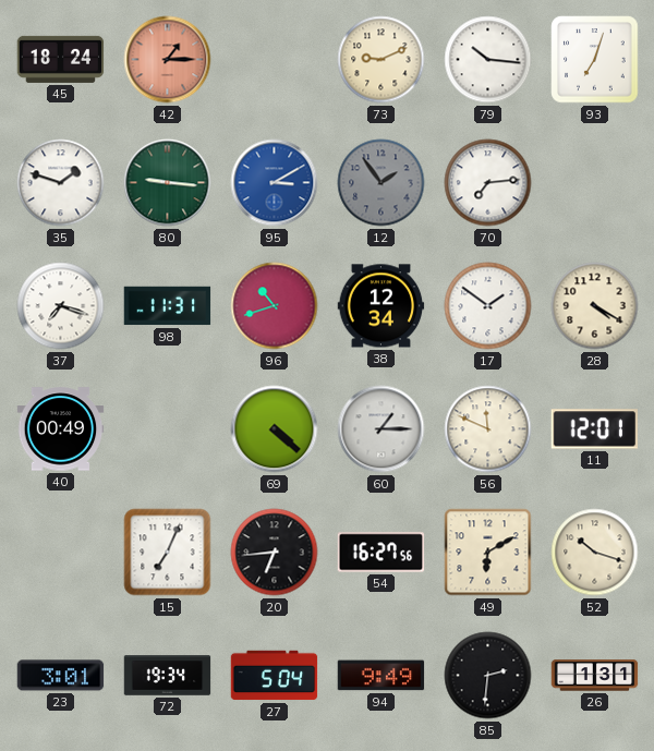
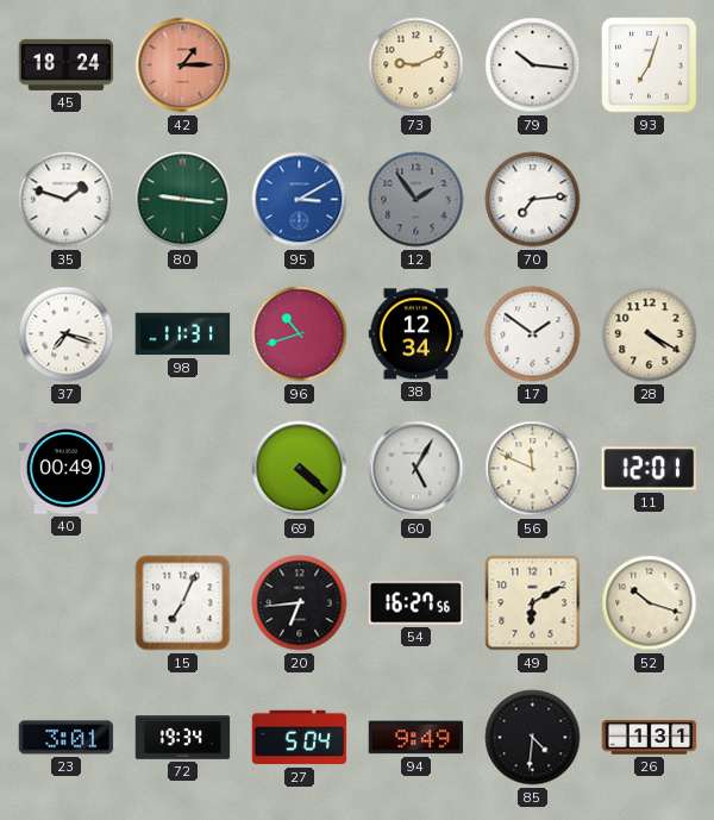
60: 1:15 -> 5:05
85: 2:31 -> 4:31
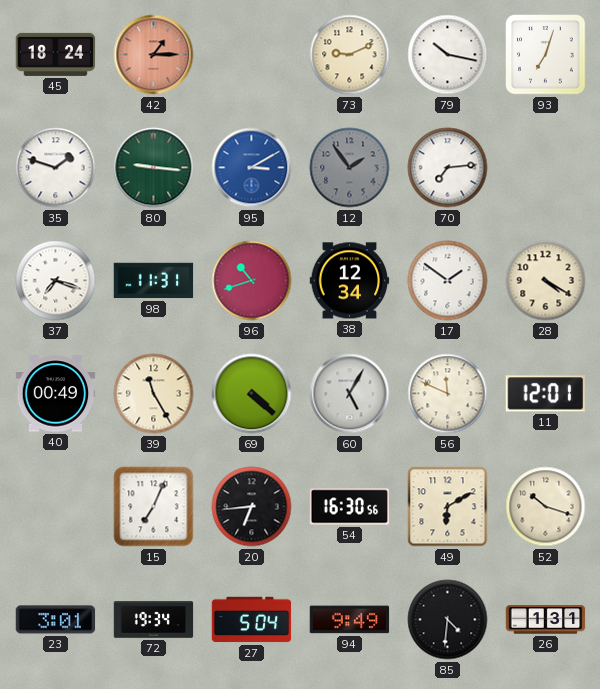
79: 10:16 -> 10:17
39: none -> 11:25
54: 16:27 -> 16:30
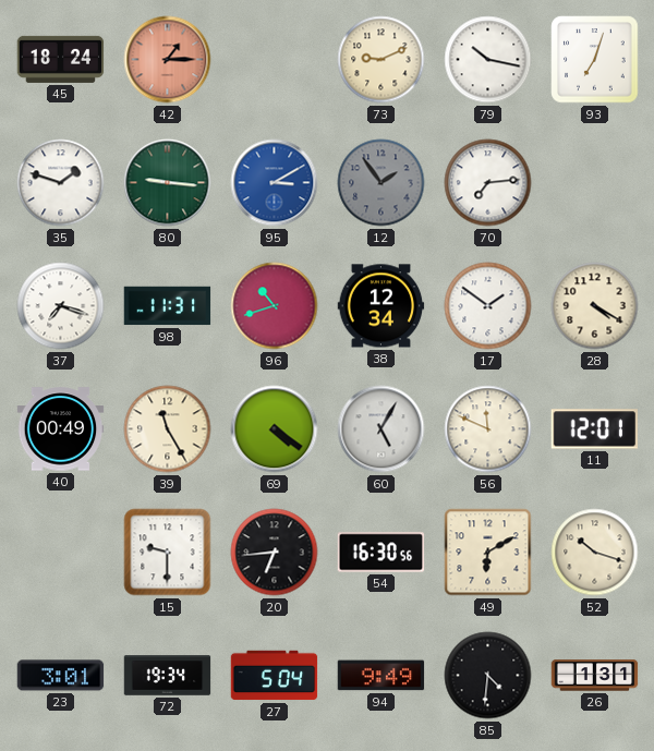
69: 4:22 -> 4:21
15: 7:04 -> 9:30
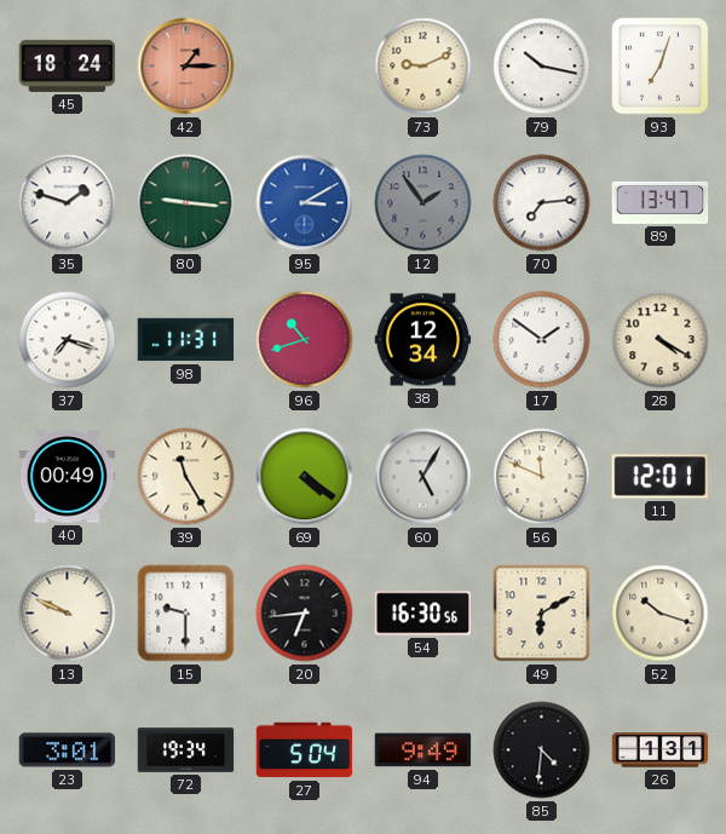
89: none -> 13:47
13: none -> 9:49
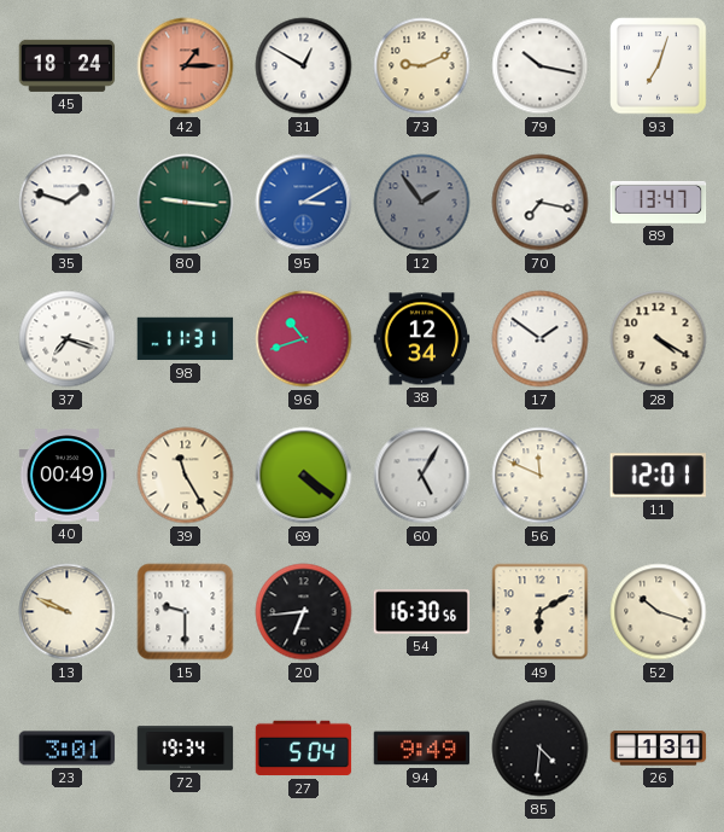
31: none -> 12:50
70: 7:14 -> 7:17
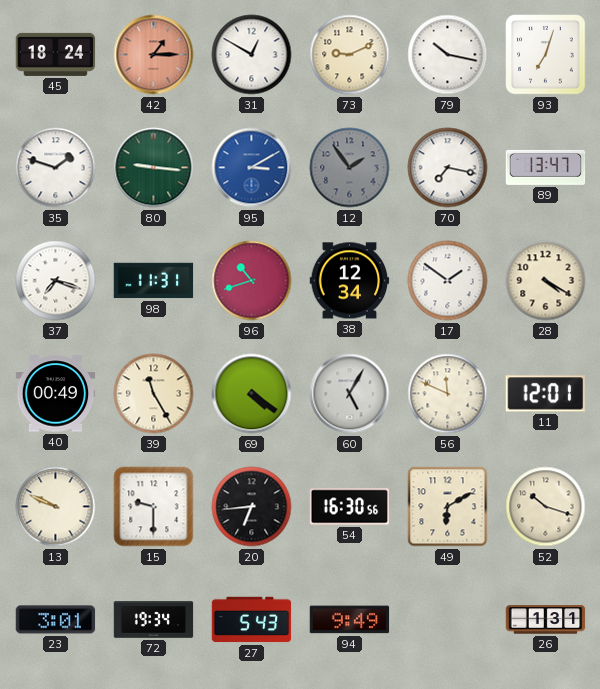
27: 5:04 -> 5:43
85: 4:31 -> none
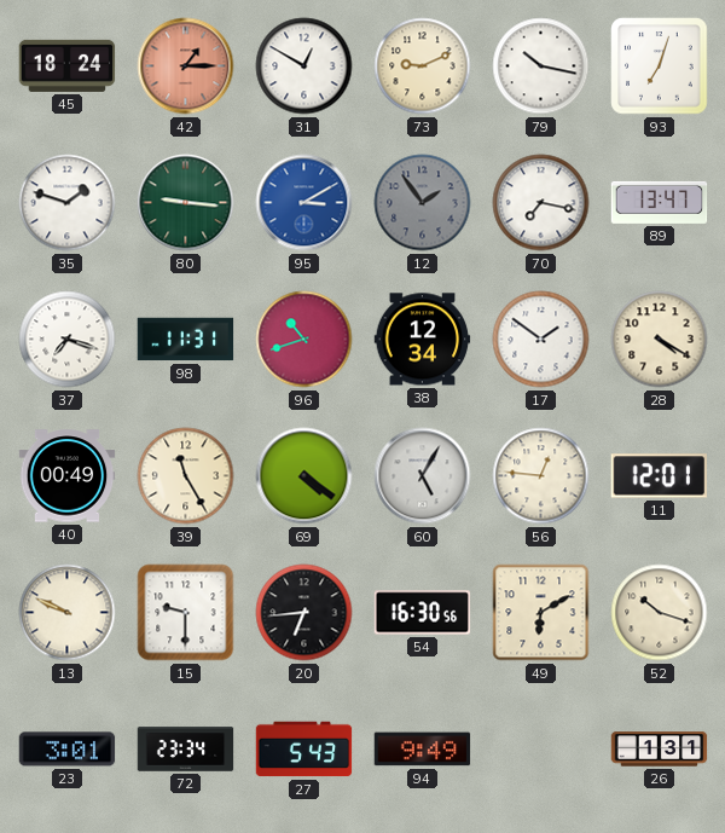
56: 11:49 -> 12:46
72: 19:34 -> 23:34
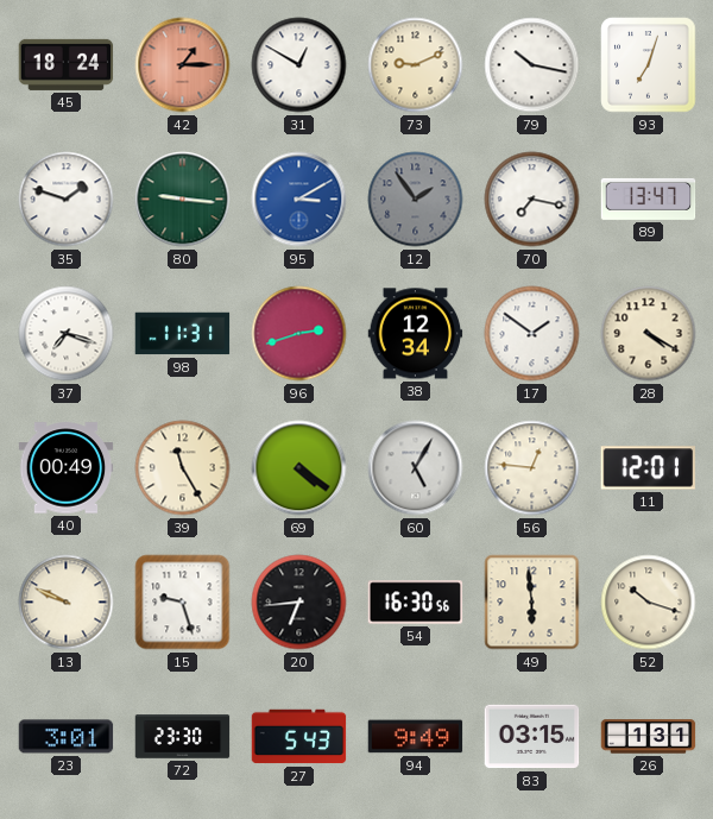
96: 10:42 -> 2:42
15: 9:30 -> 9:27
49: 6:10 -> 5:59
72: 23:34 -> 23:30
83: none -> 03:15
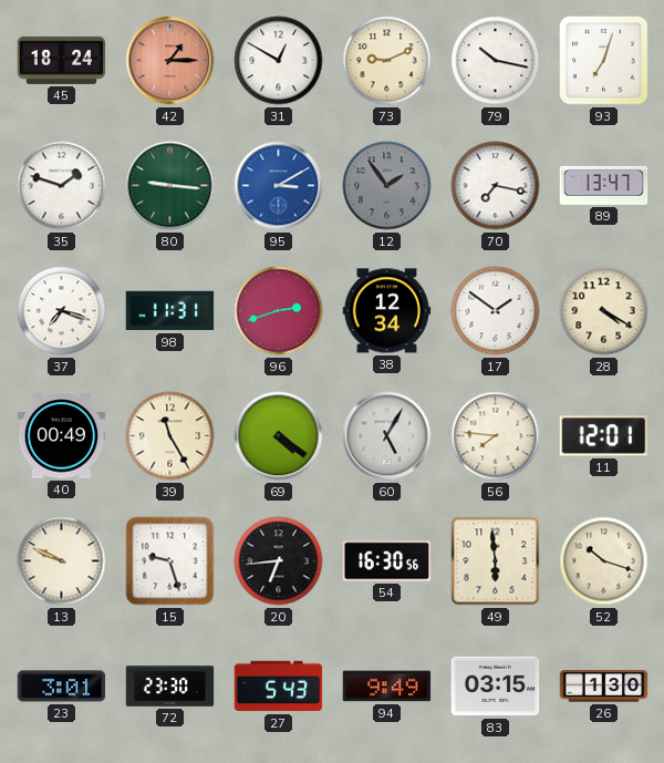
56: 12:46 -> 7:46
26: 1:31 -> 1:30
